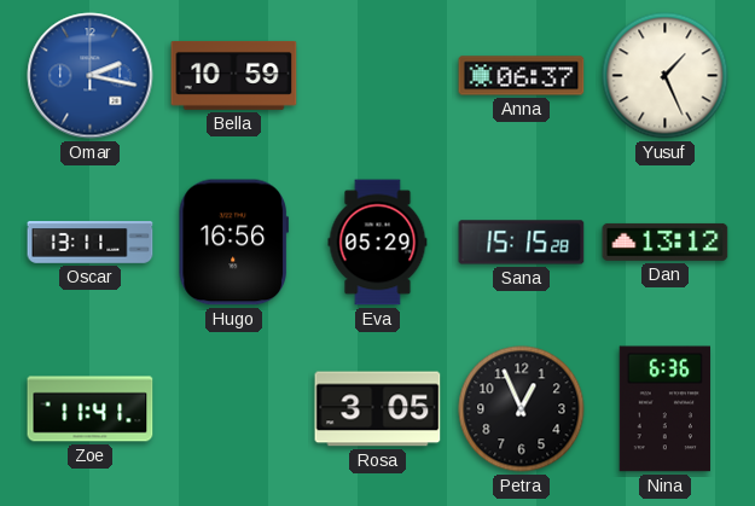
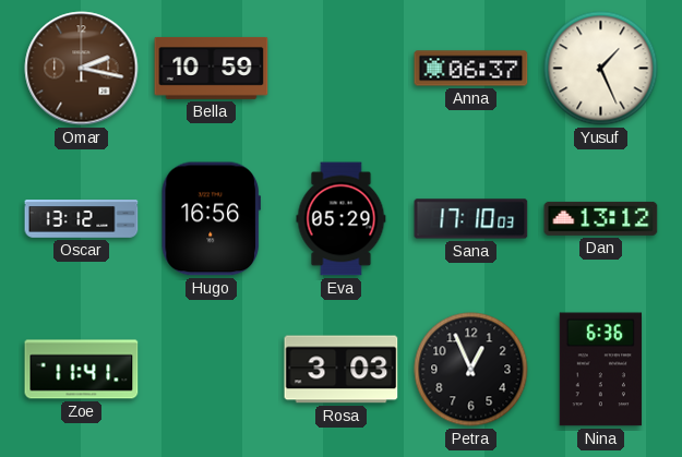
Omar dial: blue -> brown
Oscar: 13:11 -> 13:12
Sana: 15:15 -> 17:10
Rosa: 3:05 -> 3:03
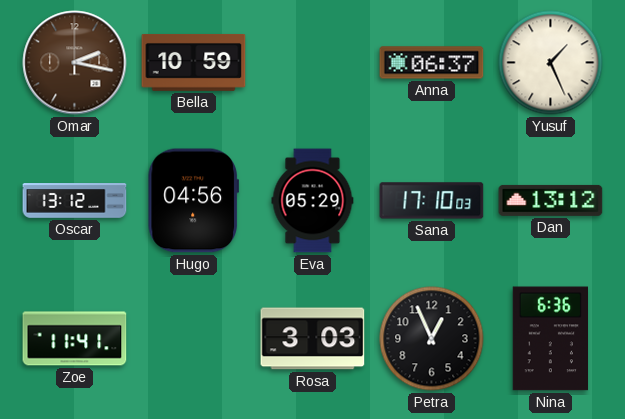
Hugo: 16:56 -> 04:56
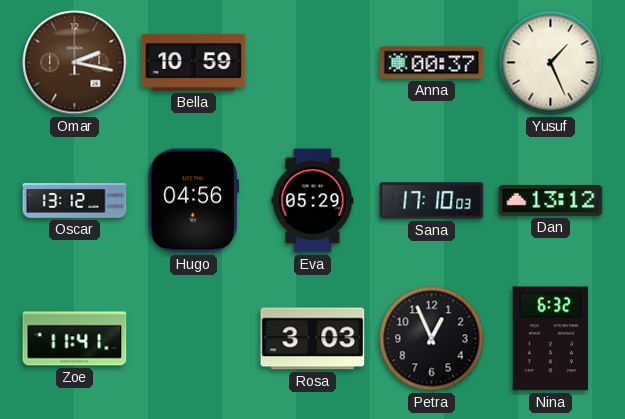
Anna: 06:37 -> 00:37
Nina: 6:36 -> 6:32
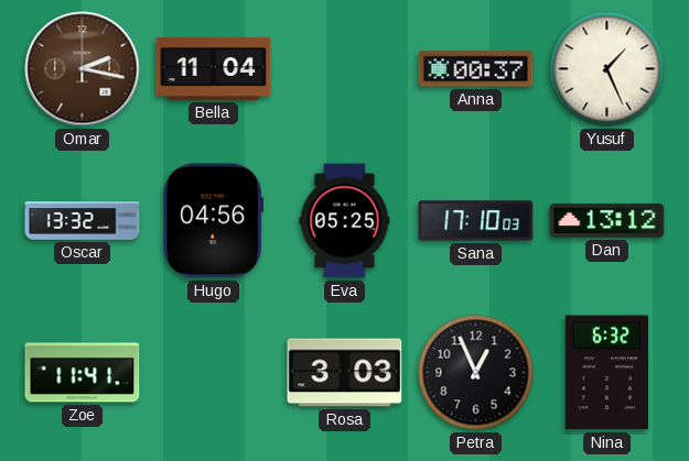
Bella: 10:59 -> 11:04
Oscar: 13:12 -> 13:32
Eva: 05:29 -> 05:25
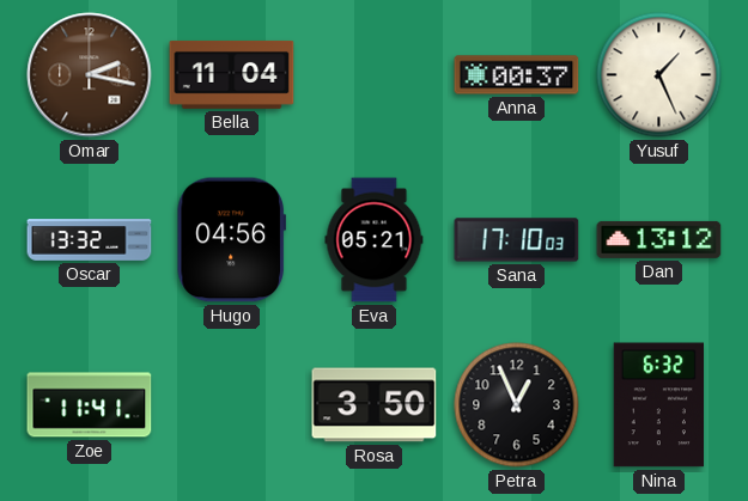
Eva: 05:25 -> 05:21
Rosa: 3:03 -> 3:50
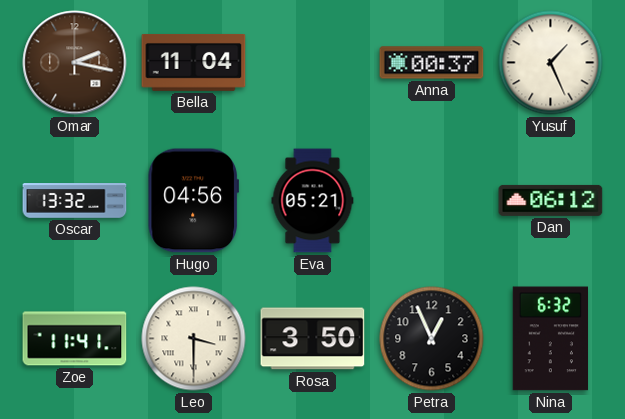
Sana: 17:10 -> none
Dan: 13:12 -> 06:12
Leo: none -> 3:30
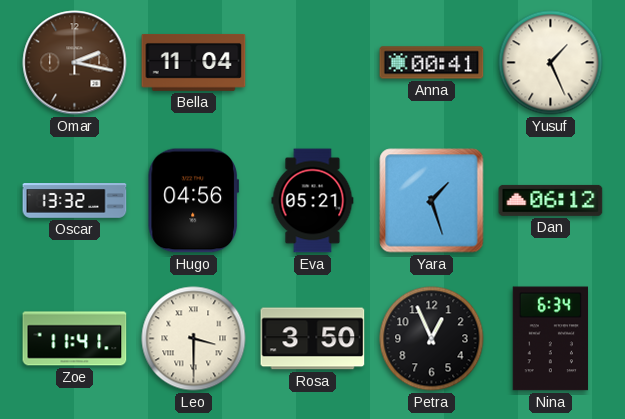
Anna: 00:37 -> 00:41
Yara: none -> 1:27
Nina: 6:32 -> 6:34
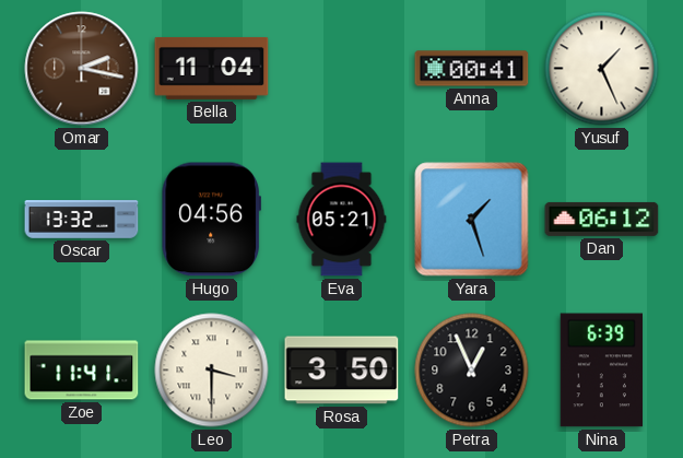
Nina: 6:34 -> 6:39
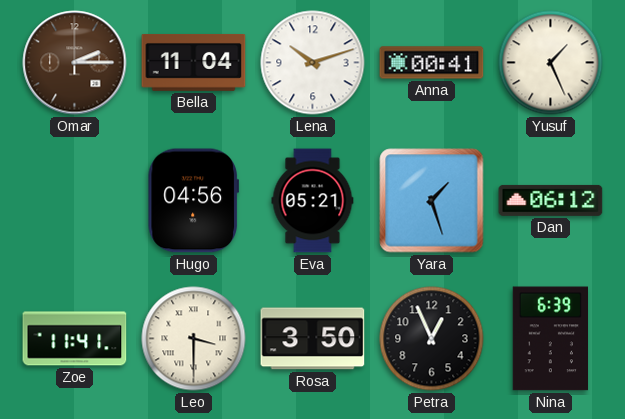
Omar: 2:17 -> 2:15
Lena: none -> 10:12
Oscar: 13:32 -> none
